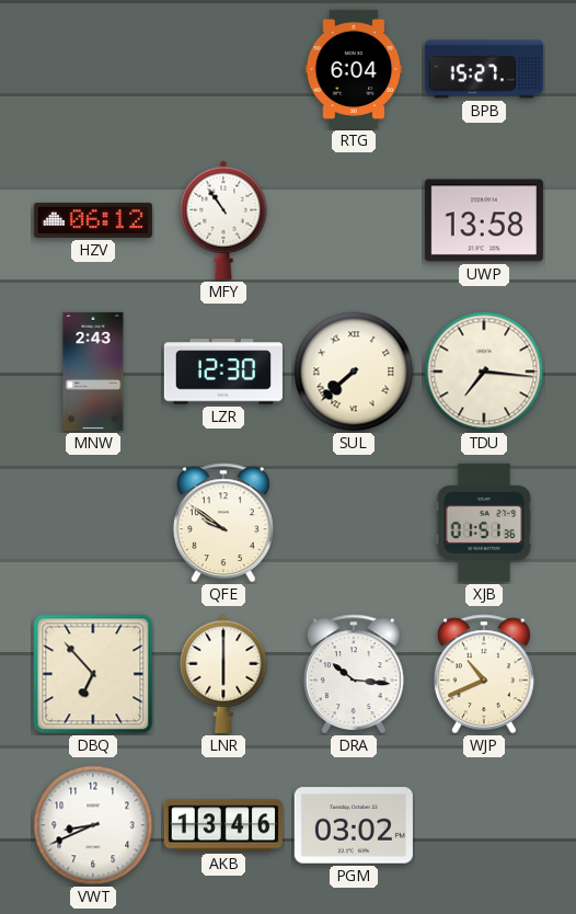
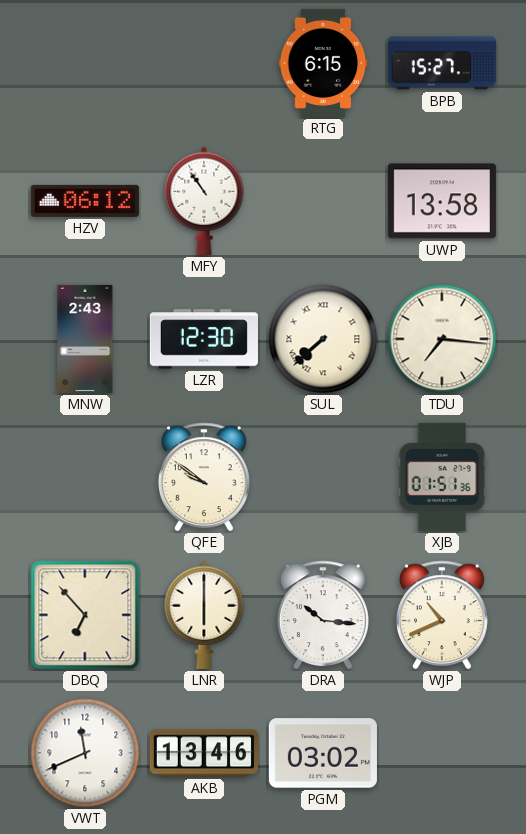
RTG: 6:04 -> 6:15
VWT: 8:41 -> 11:41
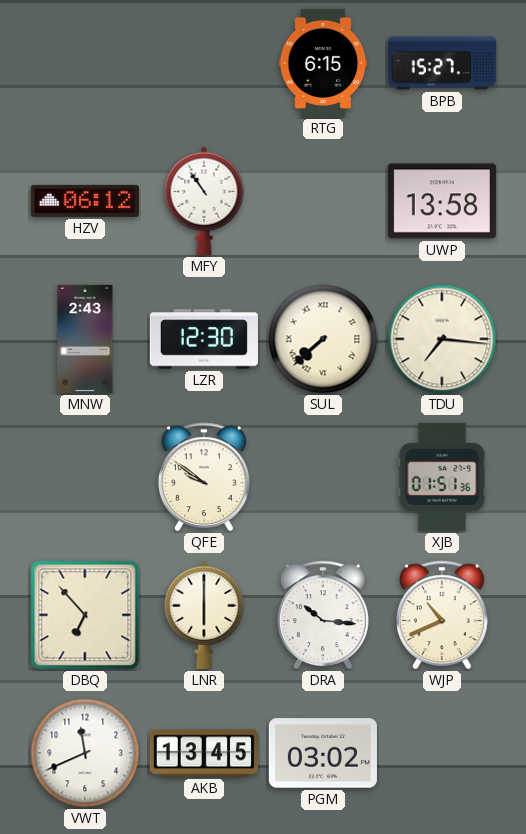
AKB: 13:46 -> 13:45
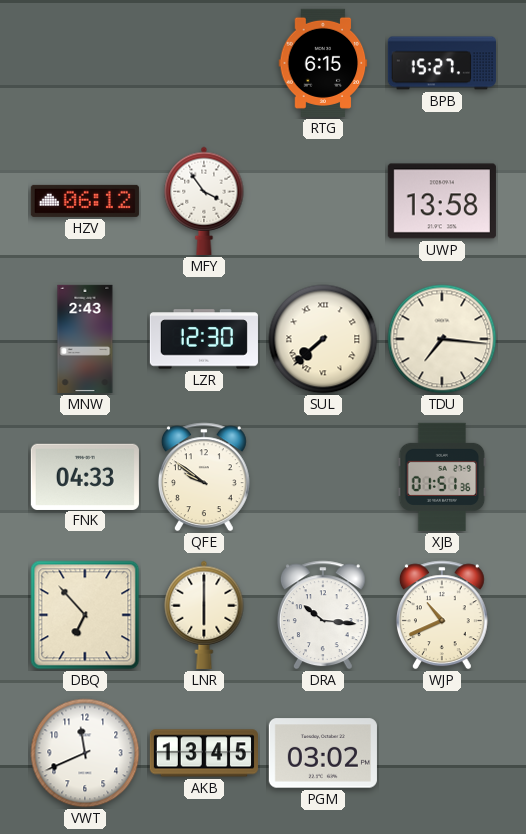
MFY: 10:54 -> 3:54
FNK: none -> 04:33
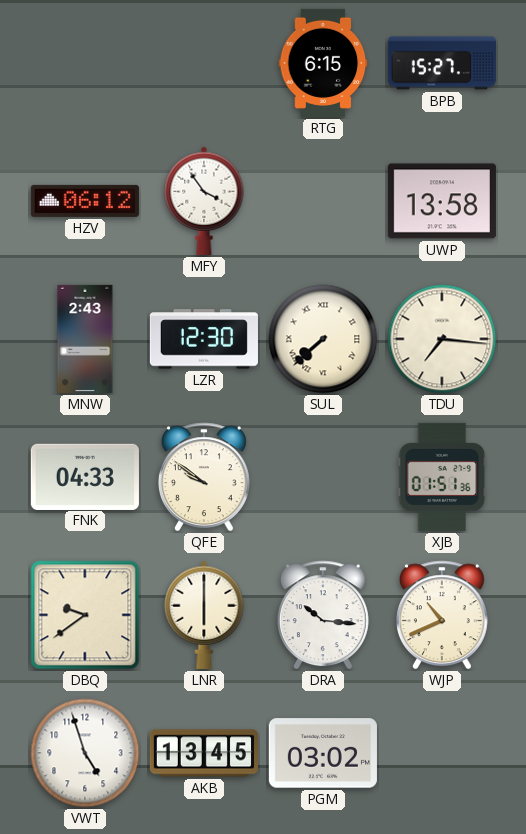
DBQ: 6:53 -> 9:39
VWT: 11:41 -> 4:57
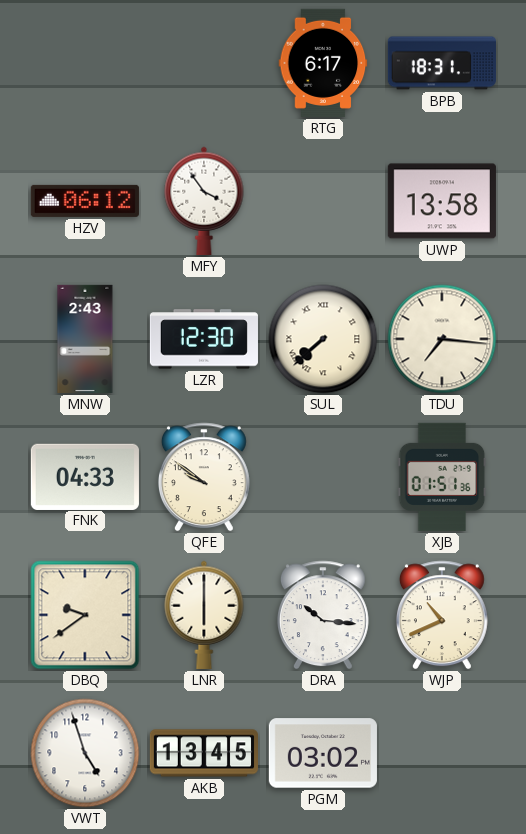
RTG: 6:15 -> 6:17
BPB: 15:27 -> 18:31
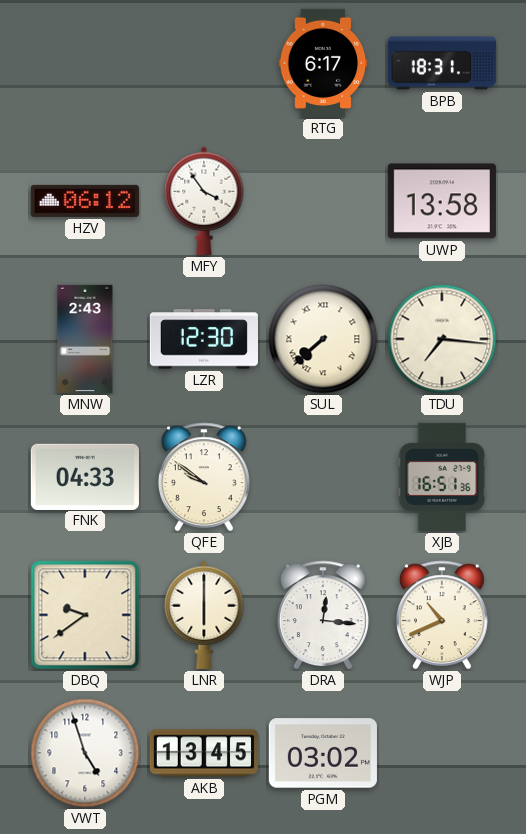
XJB: 01:51 -> 16:51
DRA: 10:16 -> 12:16
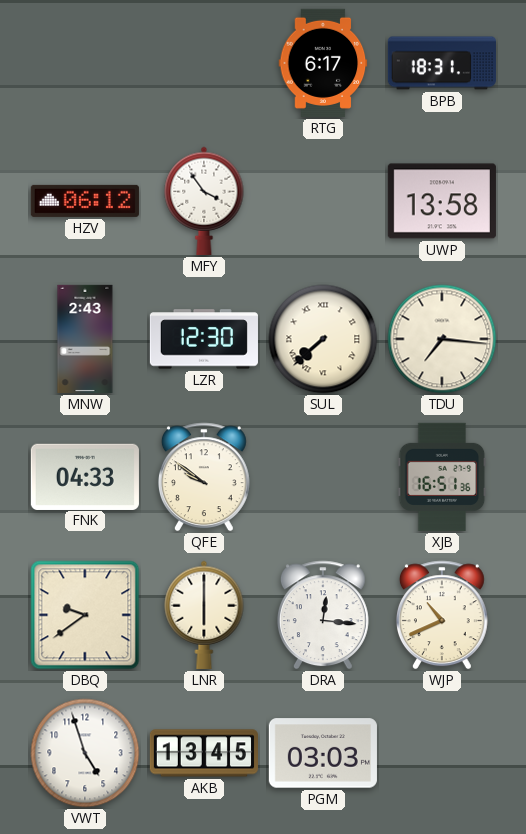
PGM: 03:02 -> 03:03
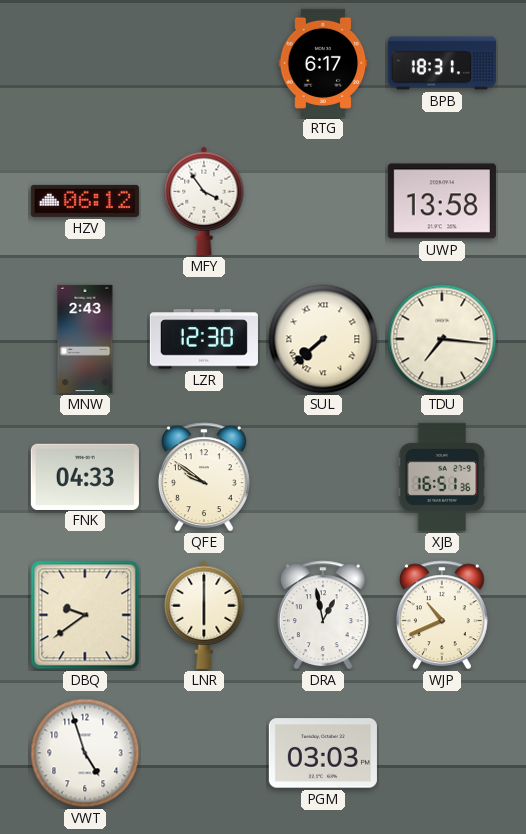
DRA: 12:16 -> 12:58
AKB: 13:45 -> none
